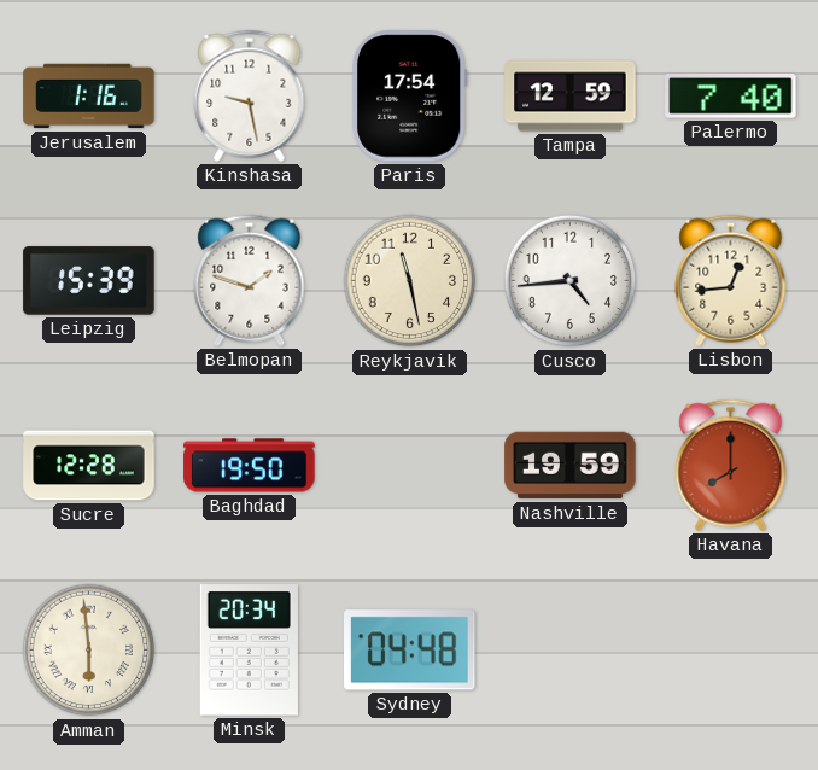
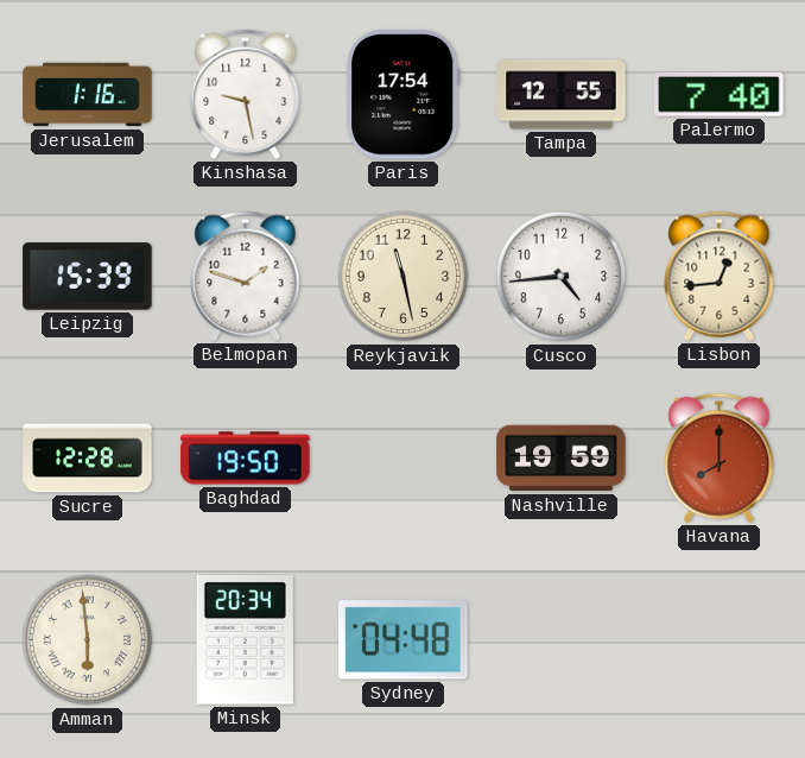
Tampa: 12:59 -> 12:55
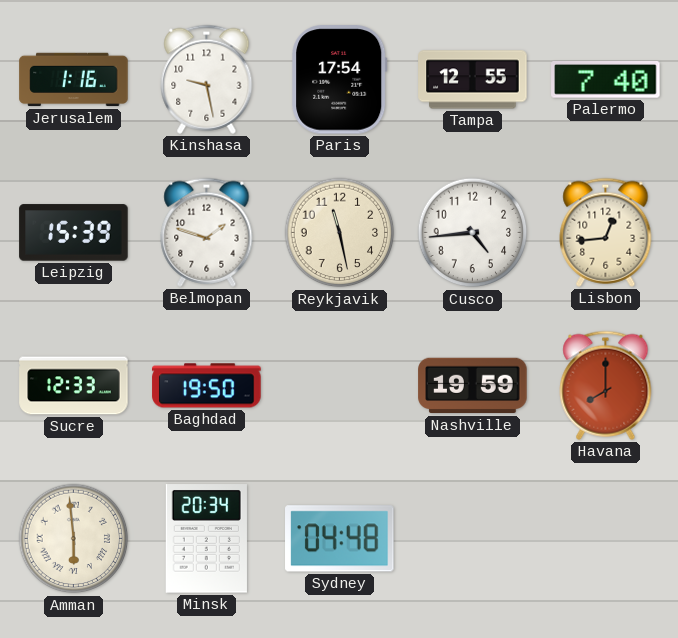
Sucre: 12:28 -> 12:33
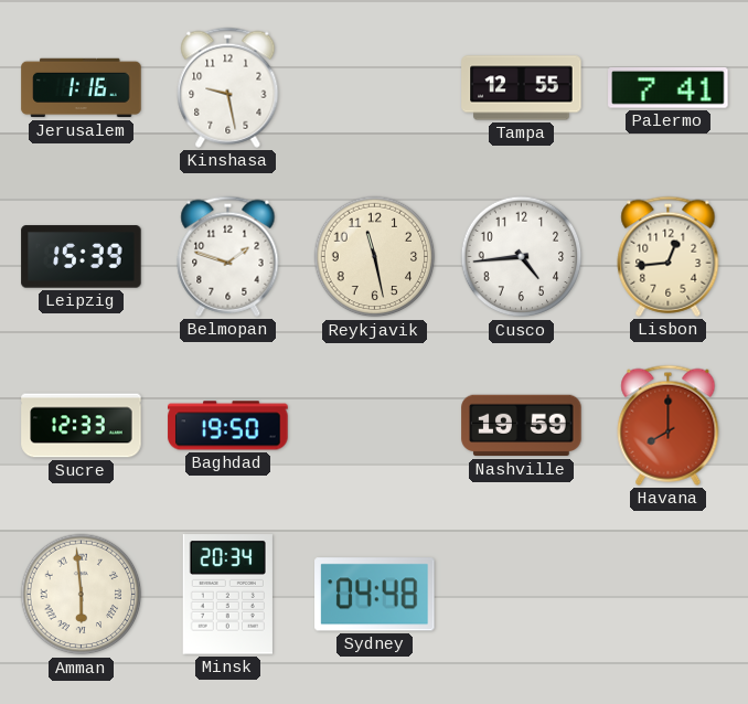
Paris: 17:54 -> none
Palermo: 7:40 -> 7:41
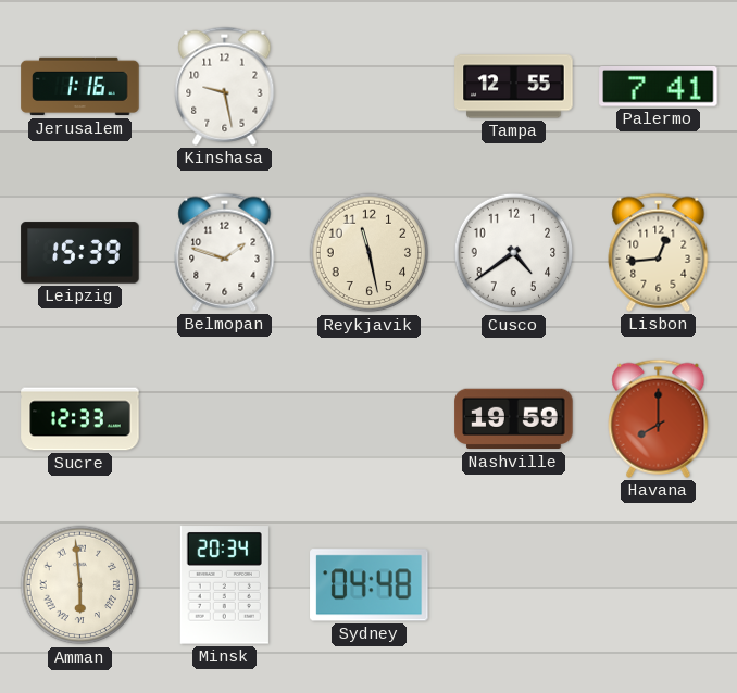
Cusco: 4:44 -> 4:39
Baghdad: 19:50 -> none
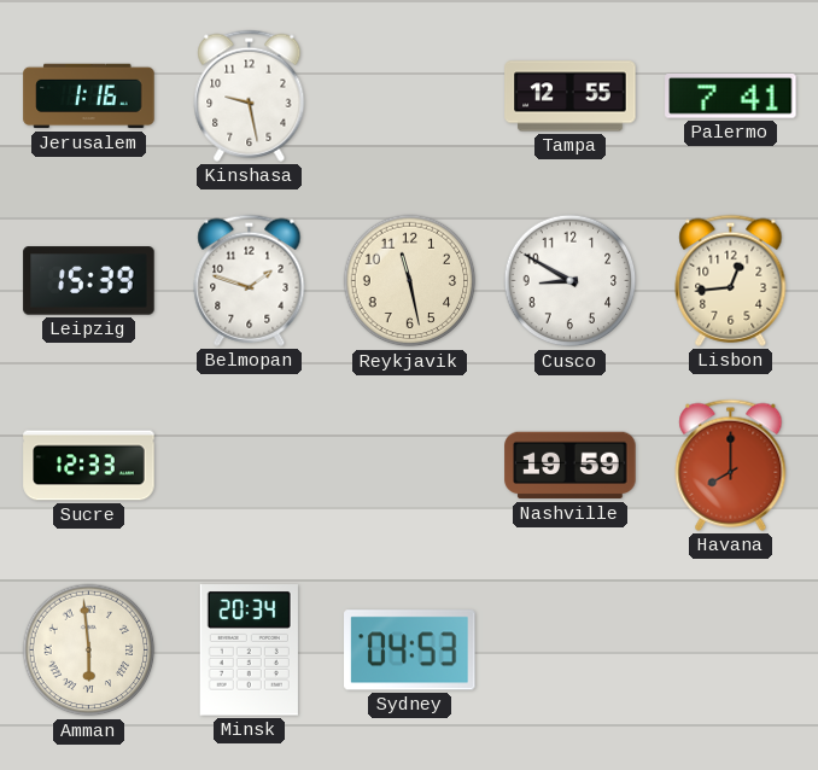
Cusco: 4:39 -> 8:50
Sydney: 04:48 -> 04:53
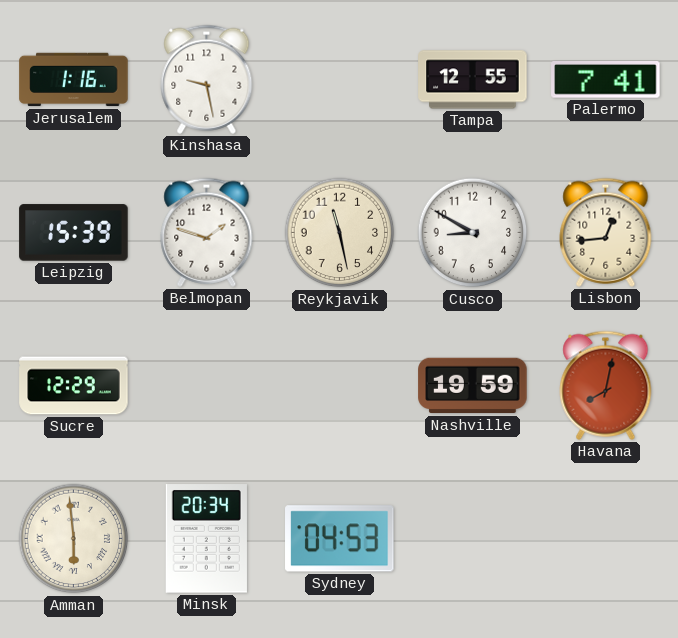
Sucre: 12:33 -> 12:29
Havana: 8:00 -> 8:02
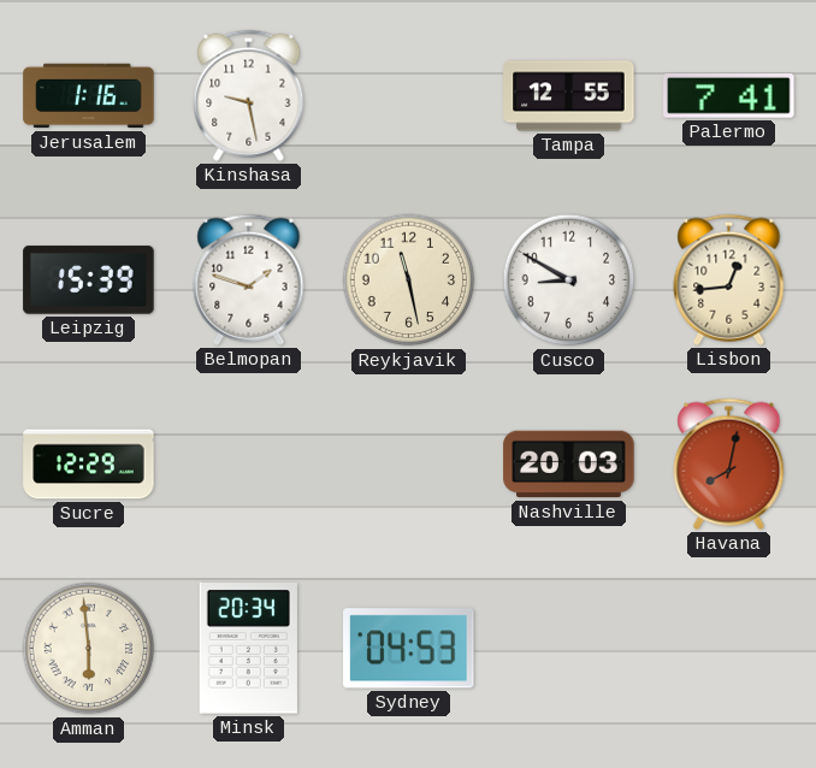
Nashville: 19:59 -> 20:03
